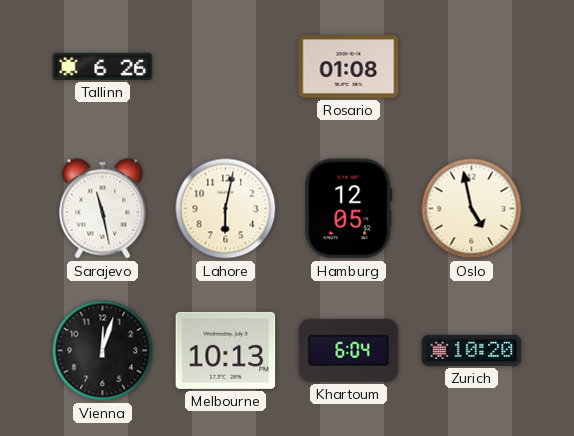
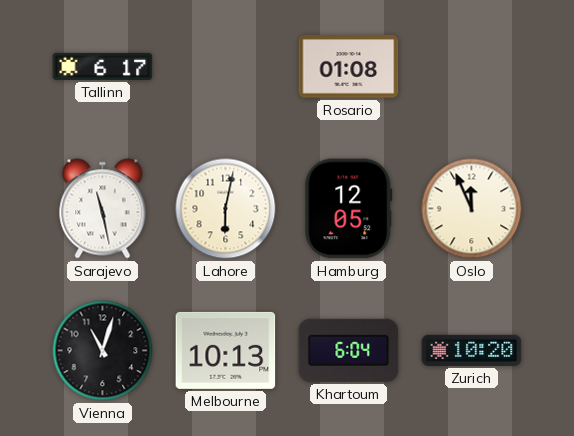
Tallinn: 6:26 -> 6:17
Oslo: 4:58 -> 11:56
Vienna: 12:03 -> 11:03
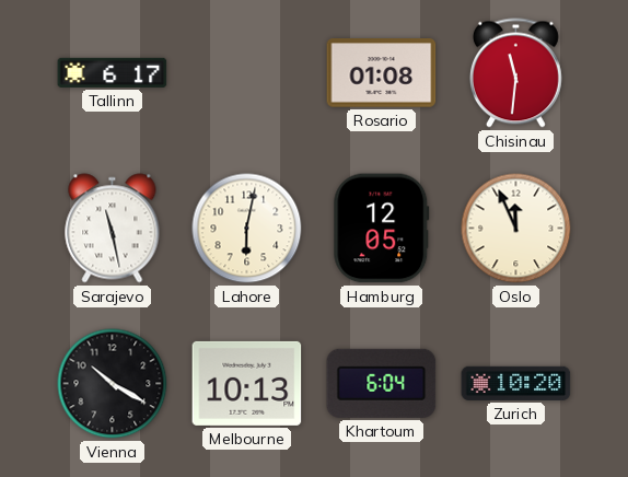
Chisinau: none -> 11:31
Vienna: 11:03 -> 10:20
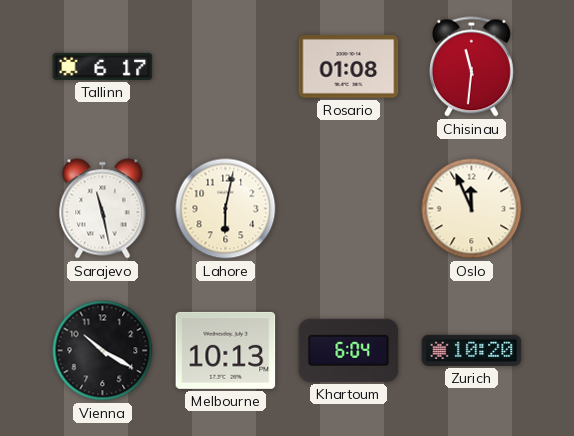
Hamburg: 12:05 -> none
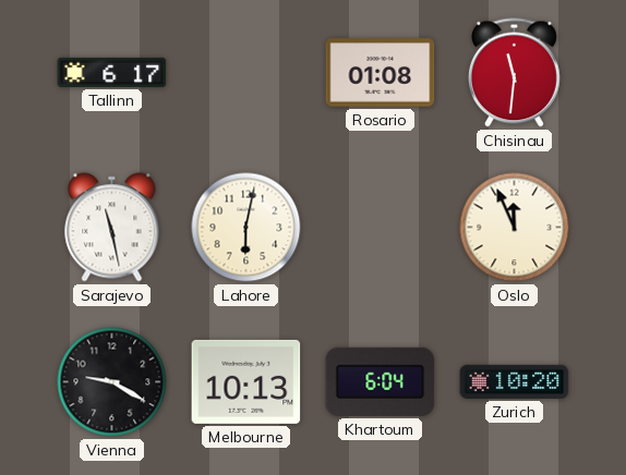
Vienna: 10:20 -> 9:20
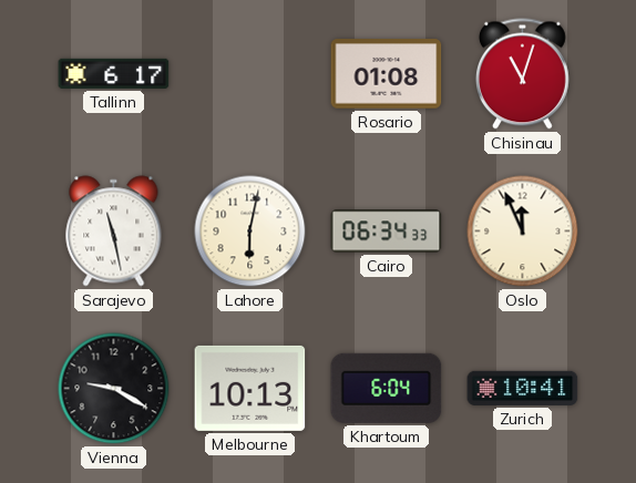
Chisinau: 11:31 -> 11:03
Cairo: none -> 06:34
Zurich: 10:20 -> 10:41
